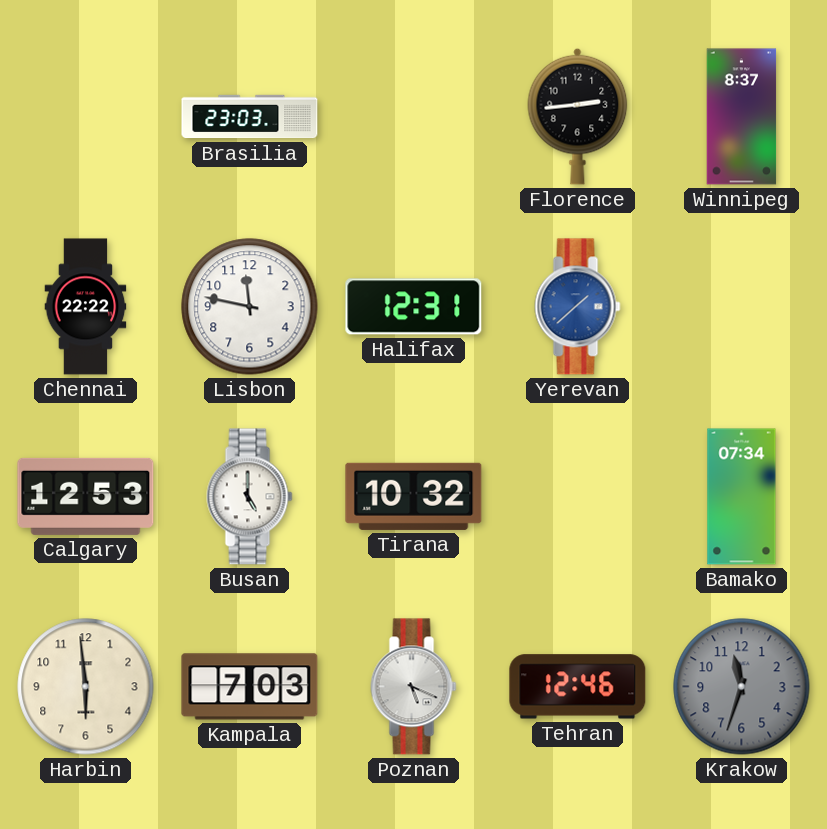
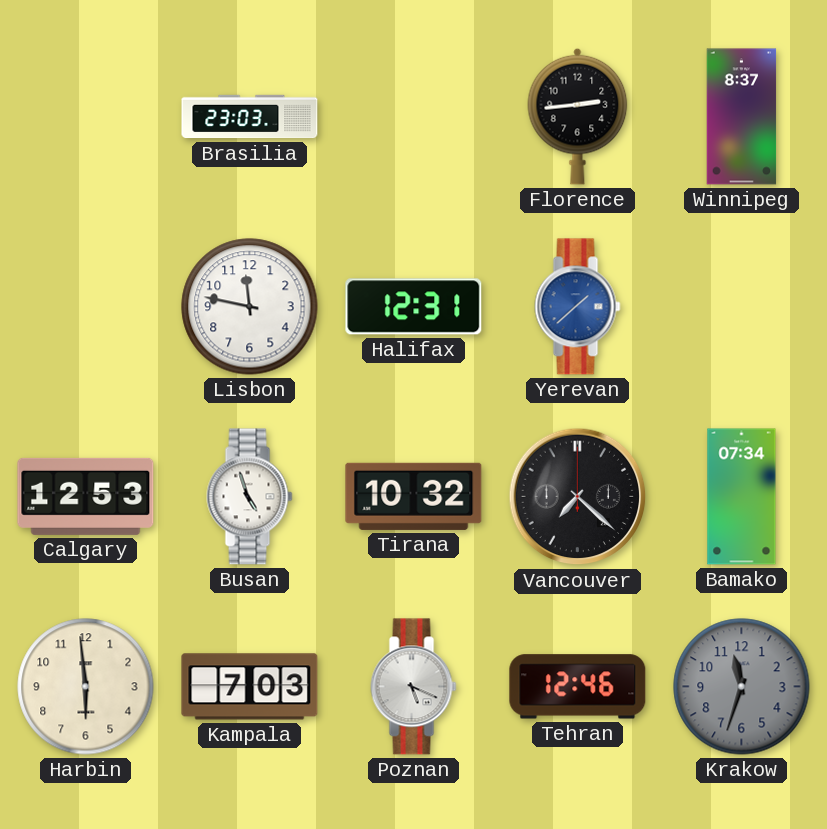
Chennai: 22:22 -> none
Busan: 5:00 -> 4:57
Vancouver: none -> 7:22
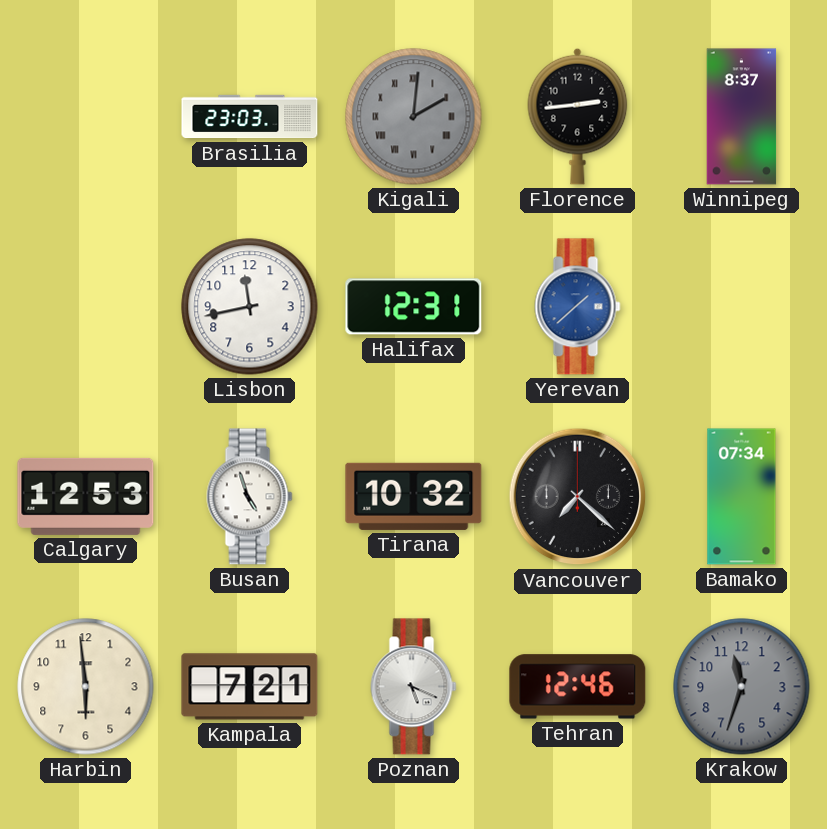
Kigali: none -> 2:01
Lisbon: 11:47 -> 11:43
Kampala: 7:03 -> 7:21
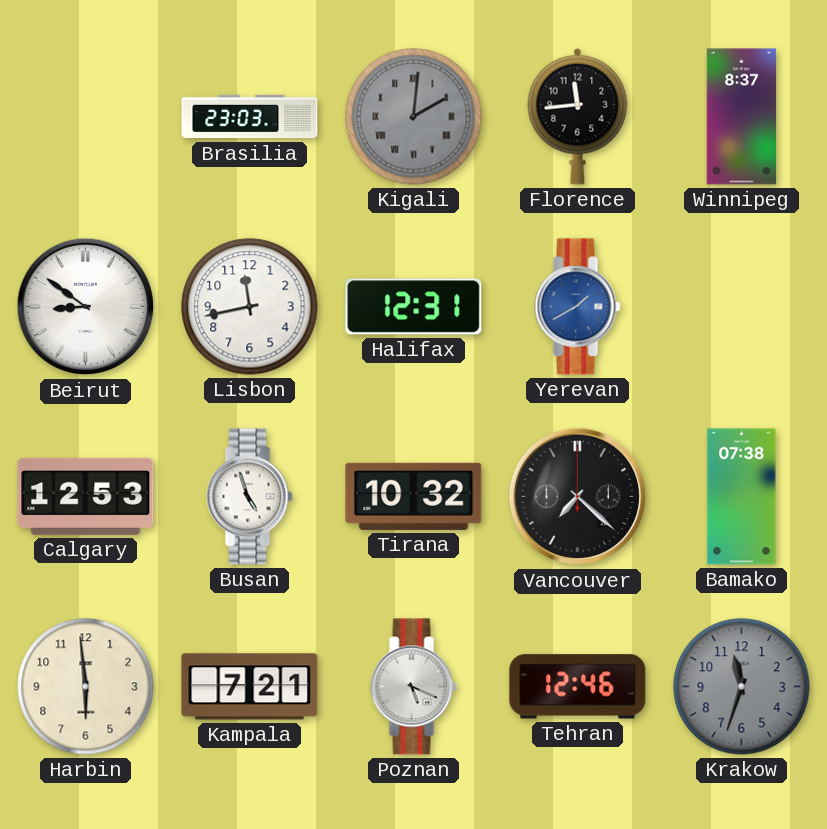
Florence: 2:44 -> 11:44
Beirut: none -> 8:51
Yerevan: 1:38 -> 1:40
Bamako: 07:34 -> 07:38
